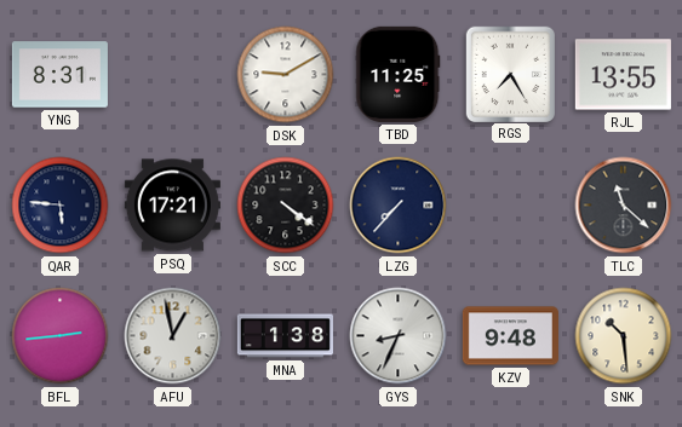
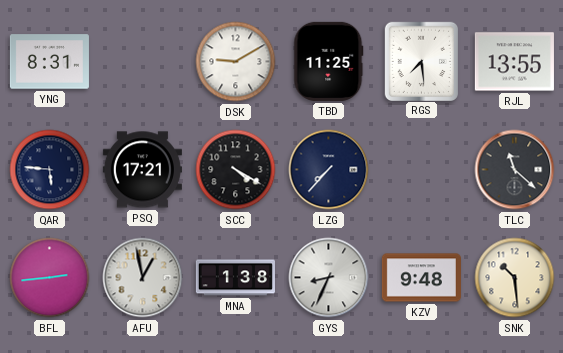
RGS: 7:25 -> 7:29
SCC: 4:21 -> 4:20
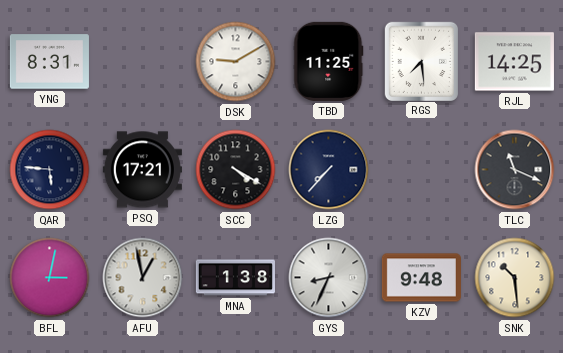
RJL: 13:55 -> 14:25
TLC: 11:22 -> 11:19
BFL: 2:44 -> 3:02
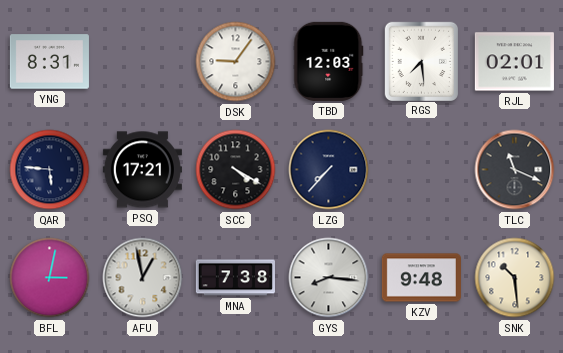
DSK: 9:10 -> 9:06
TBD: 11:25 -> 12:03
RJL: 14:25 -> 02:01
MNA: 1:38 -> 7:38
GYS: 8:34 -> 8:16
